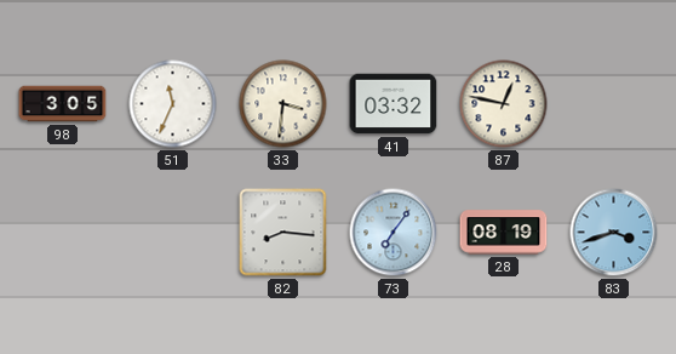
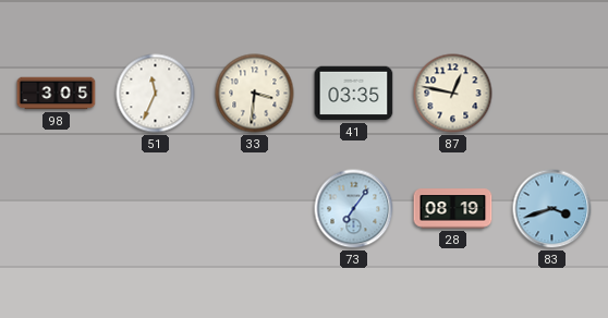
41: 03:32 -> 03:35
82: 8:16 -> none
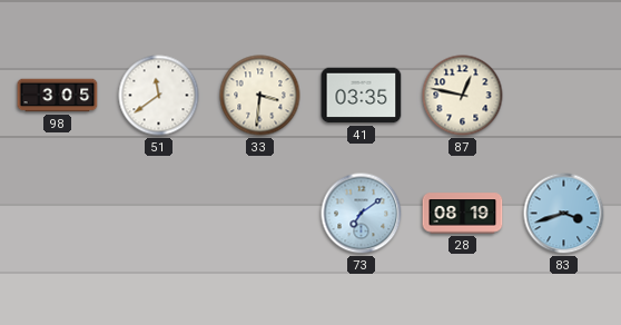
51: 11:34 -> 11:39
73: 7:06 -> 7:09
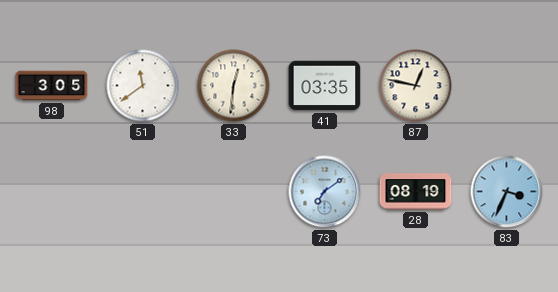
33: 3:31 -> 12:31
83: 3:42 -> 3:34
